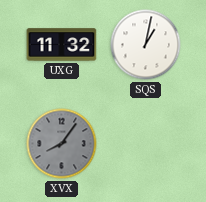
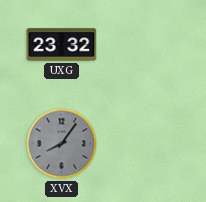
UXG: 11:32 -> 23:32
SQS: 1:02 -> none
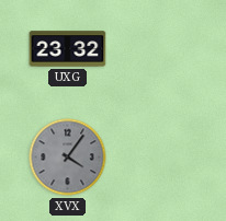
XVX: 8:06 -> 4:06
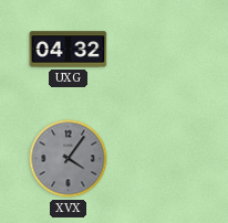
UXG: 23:32 -> 04:32
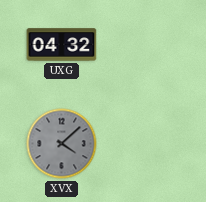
XVX: 4:06 -> 4:08
